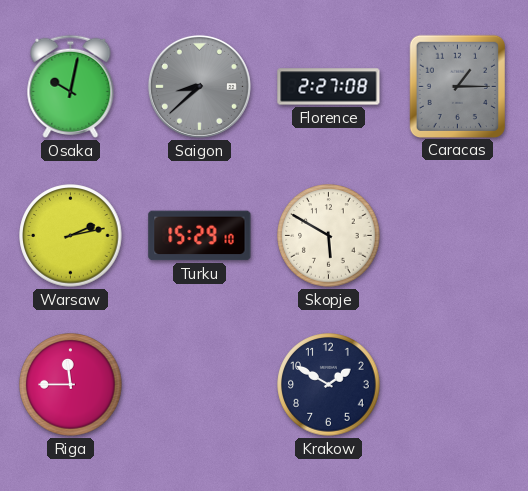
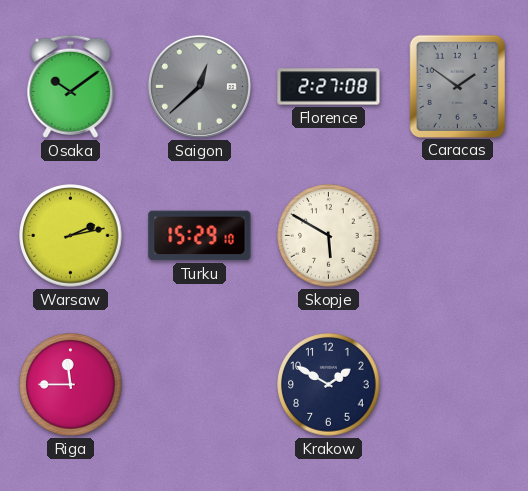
Osaka: 10:02 -> 10:09
Saigon: 8:38 -> 12:38
Caracas: 1:15 -> 1:51
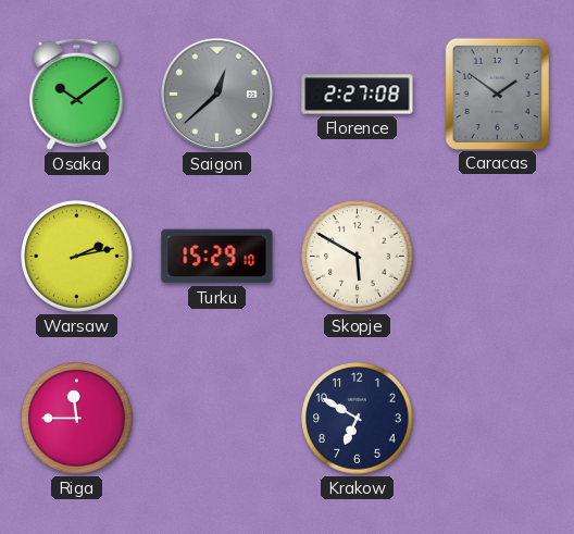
Krakow: 1:50 -> 6:50
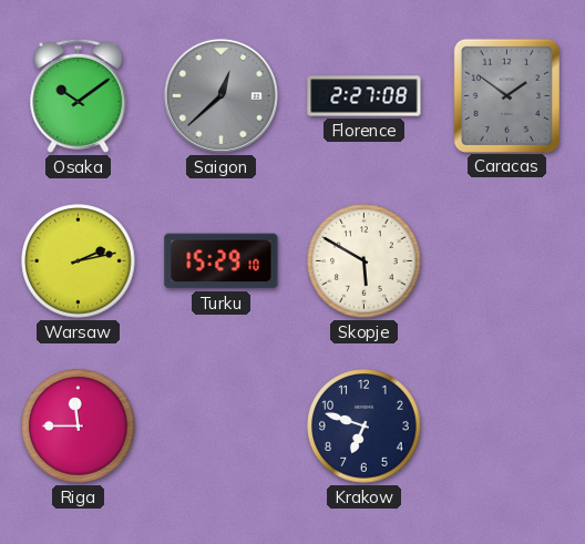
Krakow: 6:50 -> 6:48
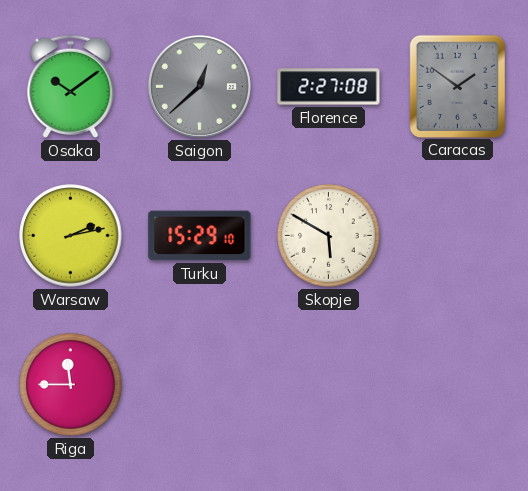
Krakow: 6:48 -> none
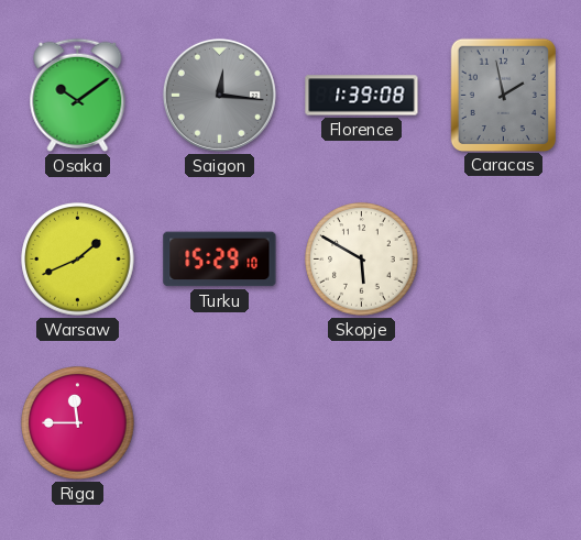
Saigon: 12:38 -> 12:16
Florence: 2:27 -> 1:39
Caracas: 1:51 -> 1:58
Warsaw: 2:13 -> 1:41
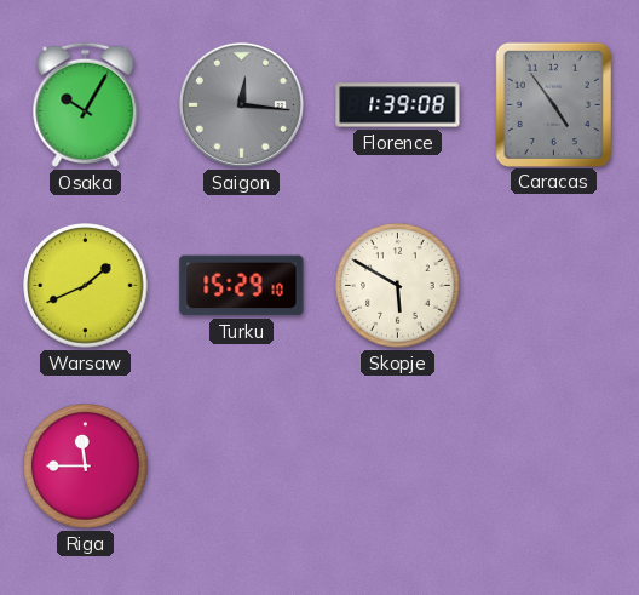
Osaka: 10:09 -> 10:05
Caracas: 1:58 -> 4:54
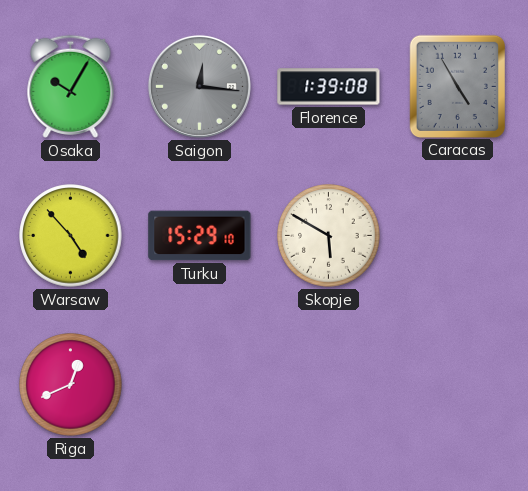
Caracas: 4:54 -> 4:55
Warsaw: 1:41 -> 4:53
Riga: 11:45 -> 12:41
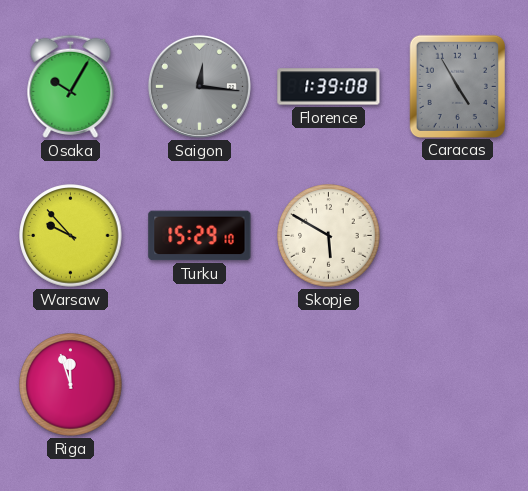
Warsaw: 4:53 -> 9:53
Riga: 12:41 -> 11:57
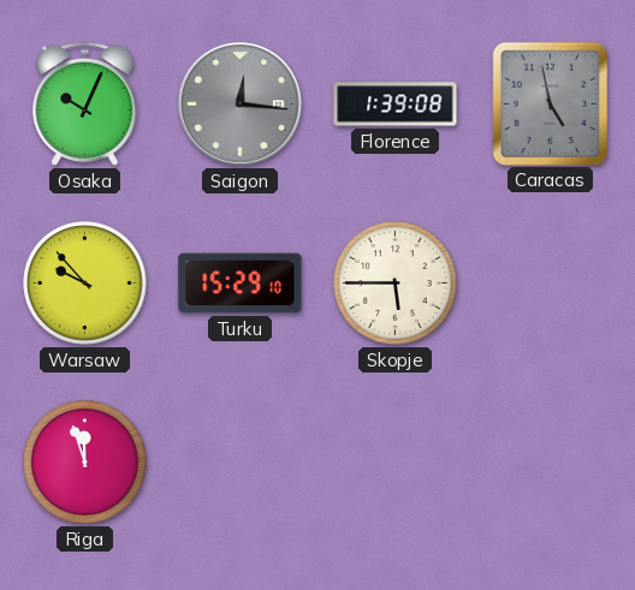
Osaka: 10:05 -> 10:04
Caracas: 4:55 -> 4:58
Skopje: 5:50 -> 5:45
